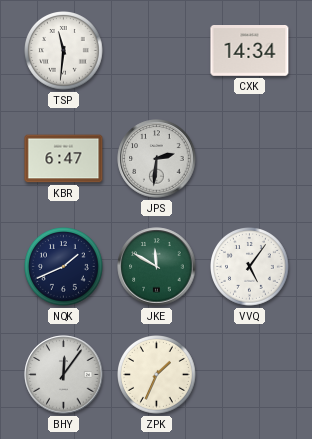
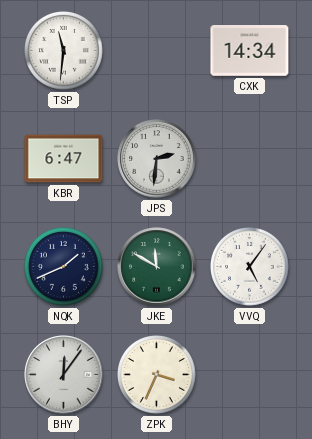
ZPK: 1:34 -> 3:34
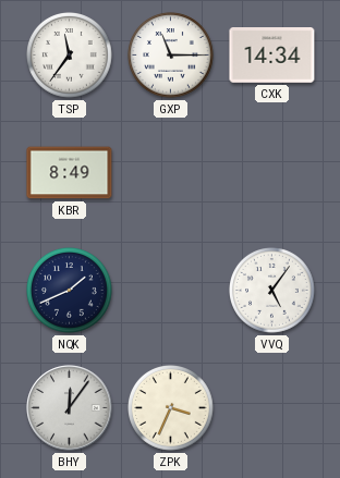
TSP: 11:31 -> 11:36
GXP: none -> 11:15
KBR: 6:47 -> 8:49
JPS: 2:31 -> none
JKE: 11:50 -> none
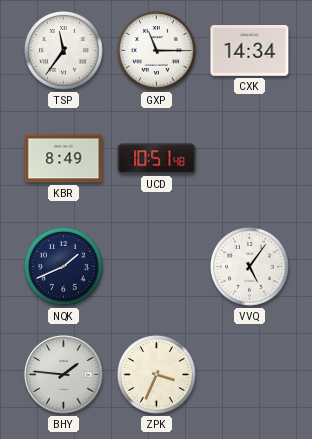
UCD: none -> 10:51
BHY: 12:06 -> 1:46
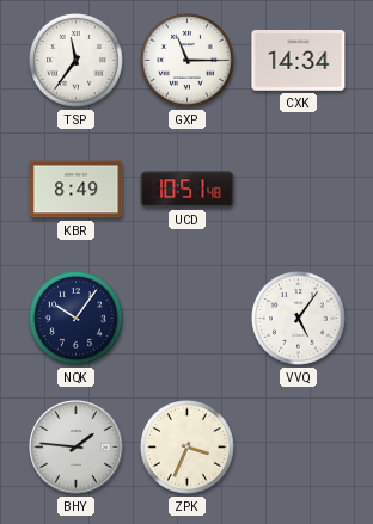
NQK: 1:41 -> 10:06
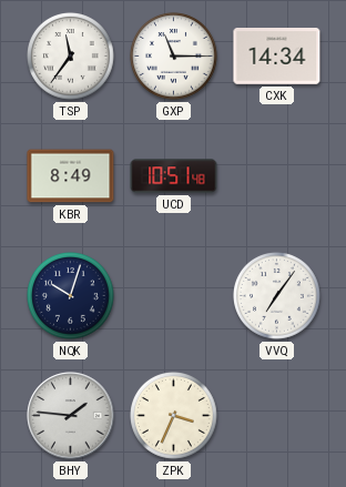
NQK: 10:06 -> 10:03
VVQ: 5:06 -> 7:06
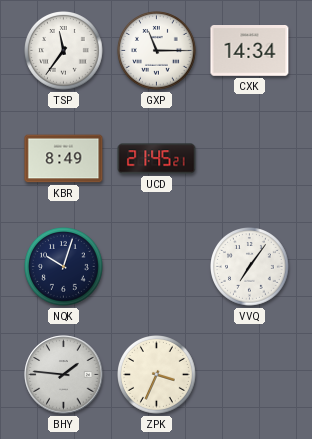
UCD: 10:51 -> 21:45
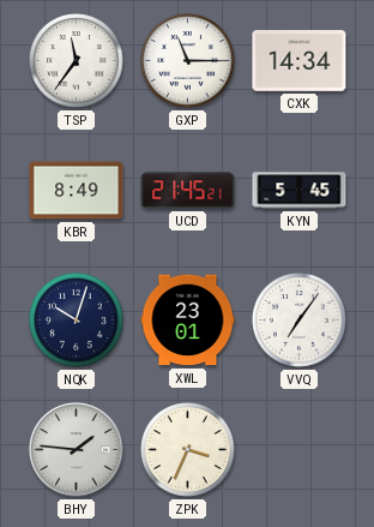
KYN: none -> 5:45
XWL: none -> 23:01
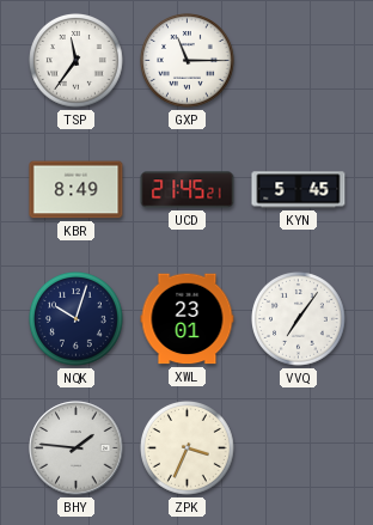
CXK: 14:34 -> none
